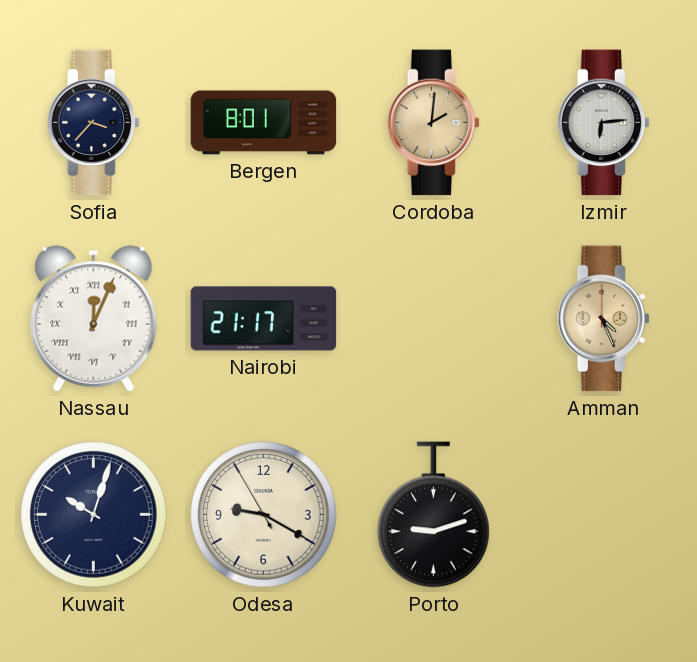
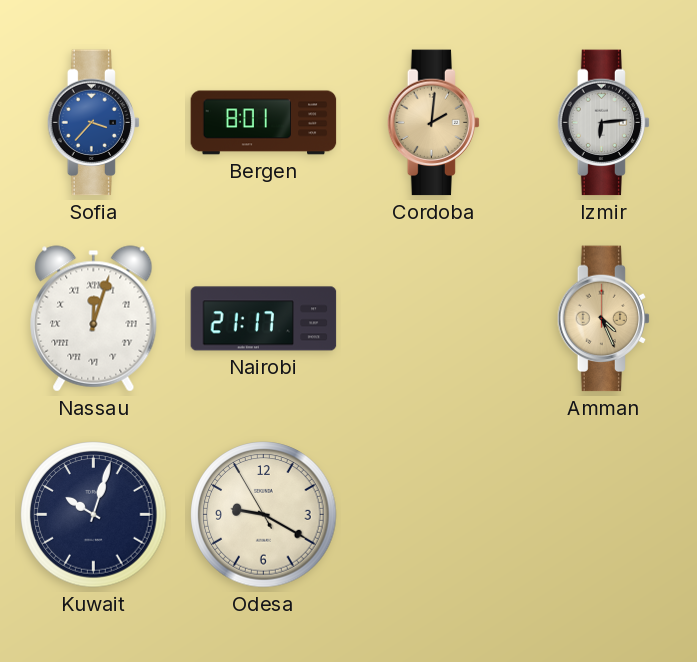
Sofia dial: navy -> blue
Nassau: 12:04 -> 12:03
Porto: 9:12 -> none
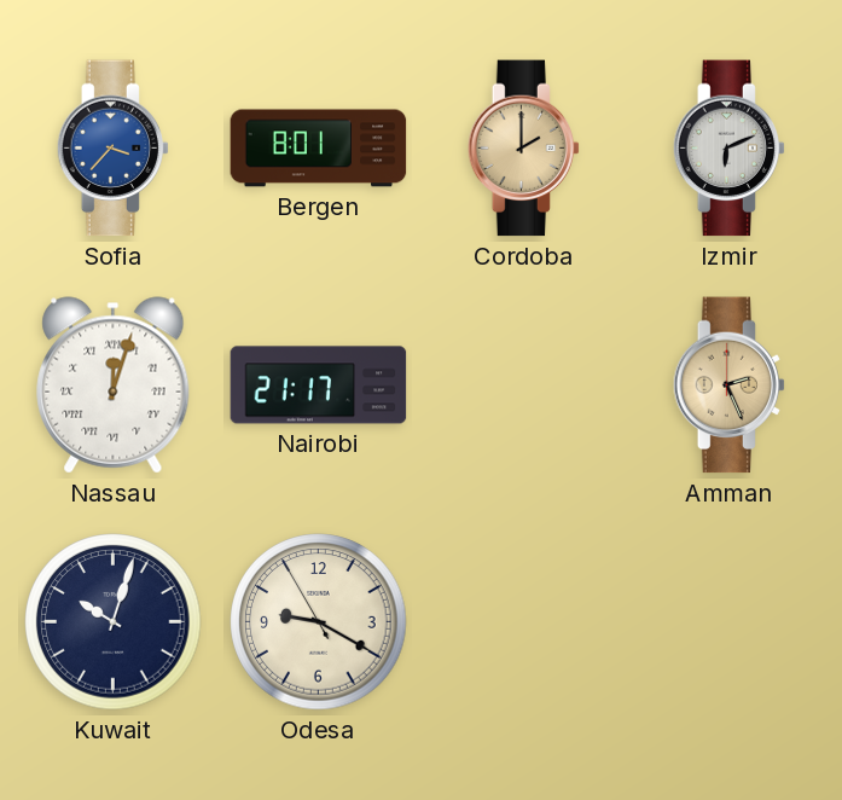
Cordoba: 2:01 -> 2:00
Izmir: 6:14 -> 6:11
Amman: 4:26 -> 2:26
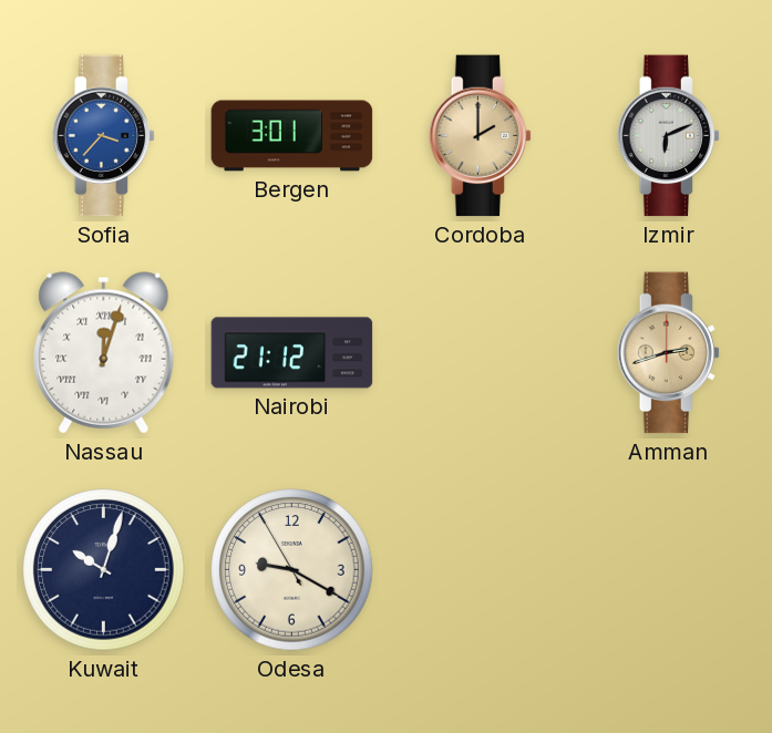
Bergen: 8:01 -> 3:01
Nairobi: 21:17 -> 21:12
Amman: 2:26 -> 2:42
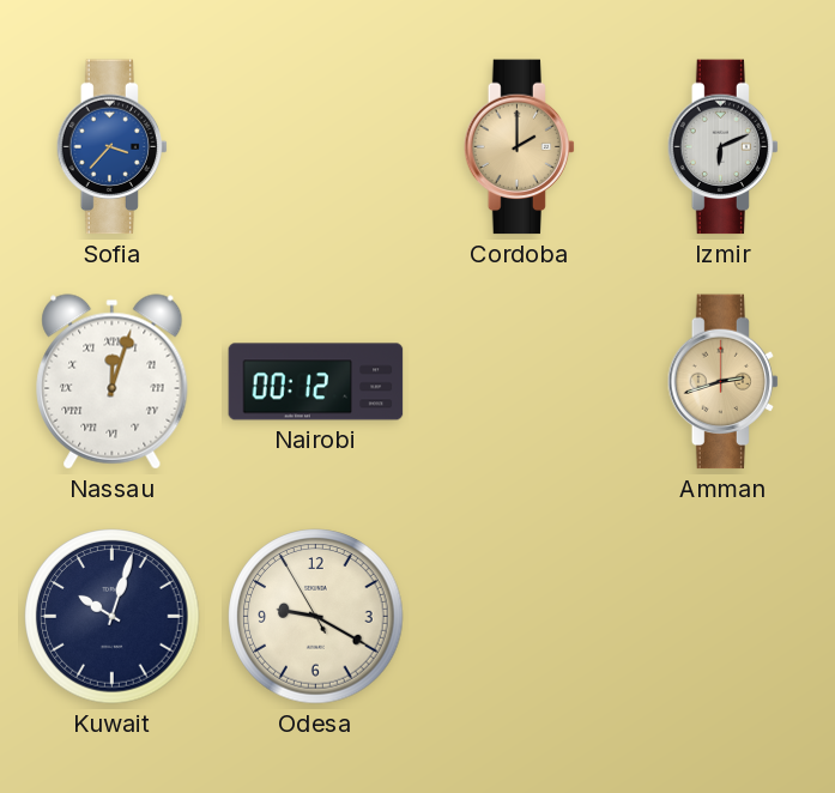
Bergen: 3:01 -> none
Nairobi: 21:12 -> 00:12
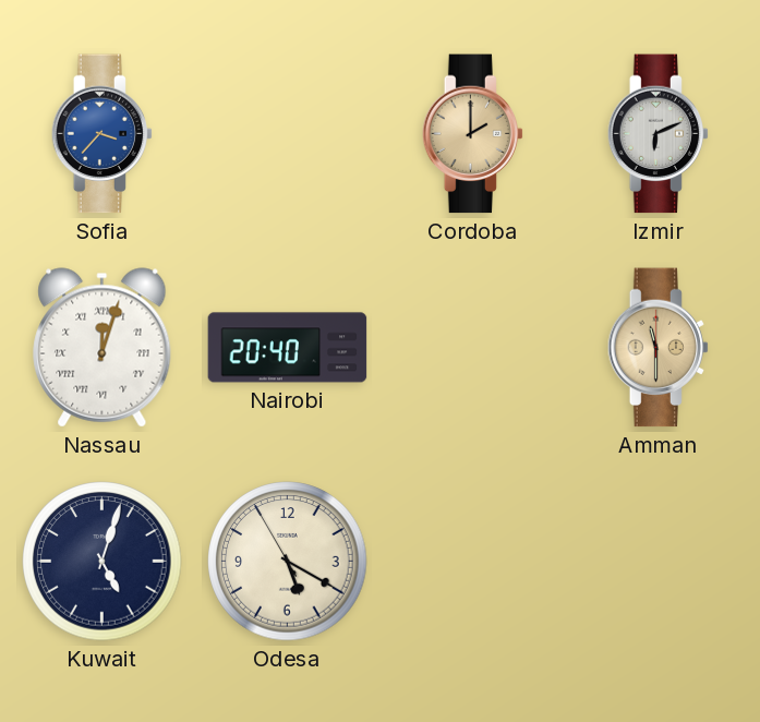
Nairobi: 00:12 -> 20:40
Amman: 2:42 -> 11:30
Kuwait: 10:03 -> 5:03
Odesa: 9:19 -> 5:19
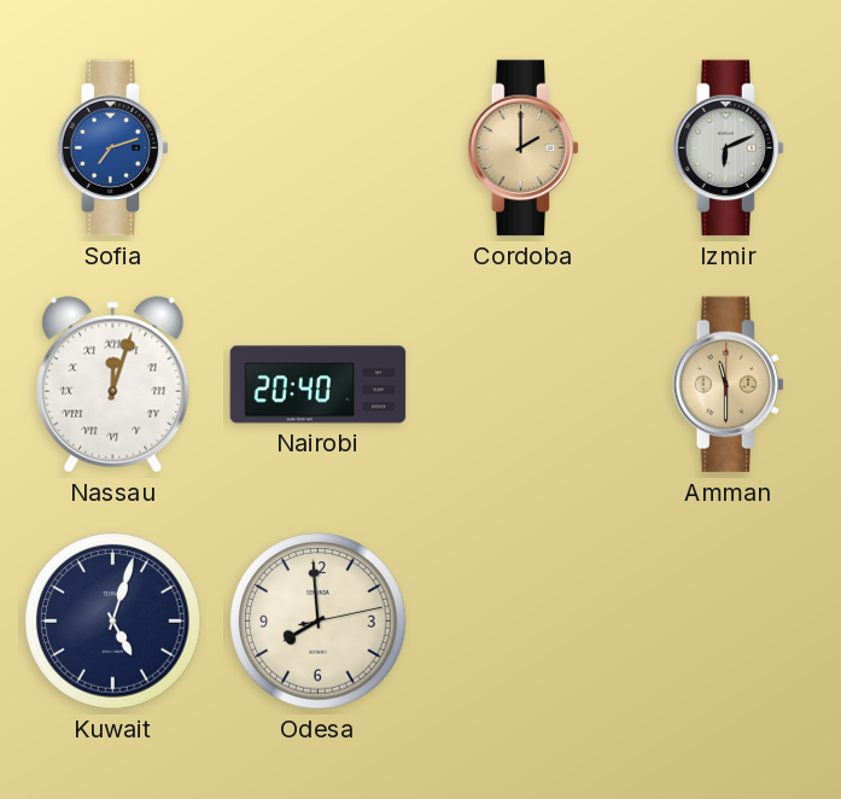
Sofia: 3:37 -> 7:12
Odesa: 5:19 -> 7:59
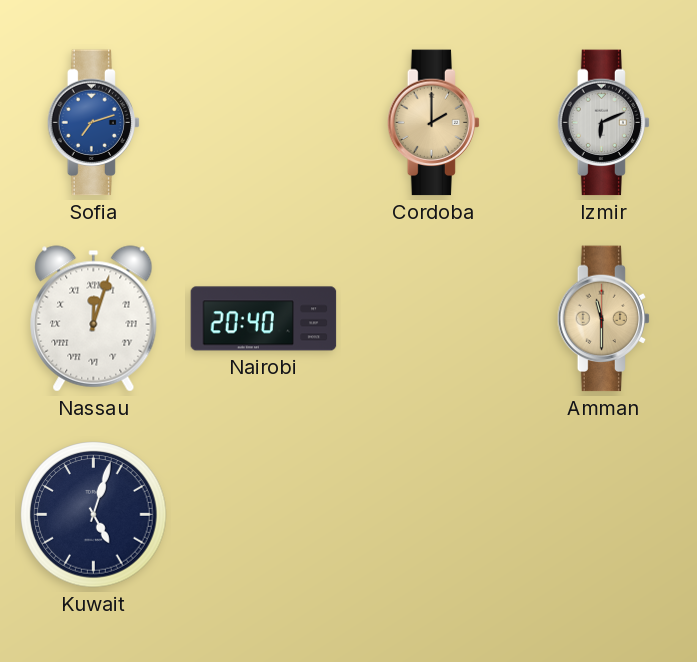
Odesa: 7:59 -> none
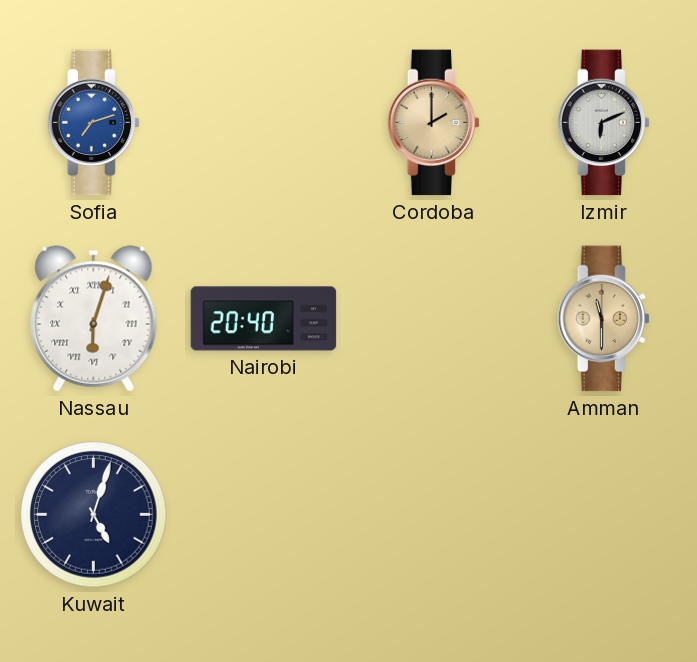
Nassau: 12:03 -> 6:03
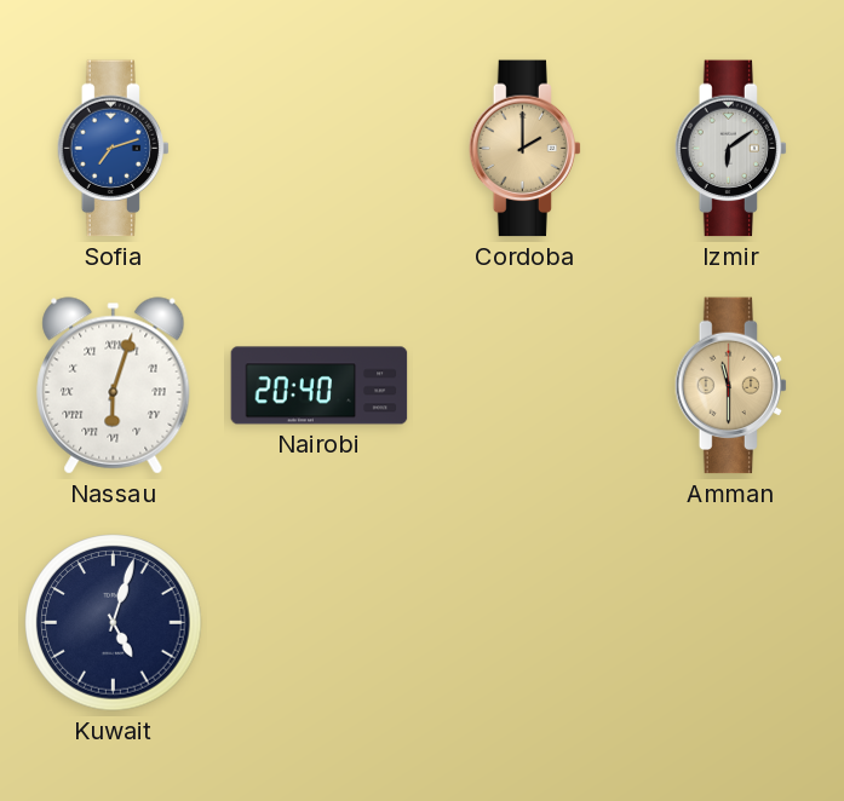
Izmir: 6:11 -> 6:09
